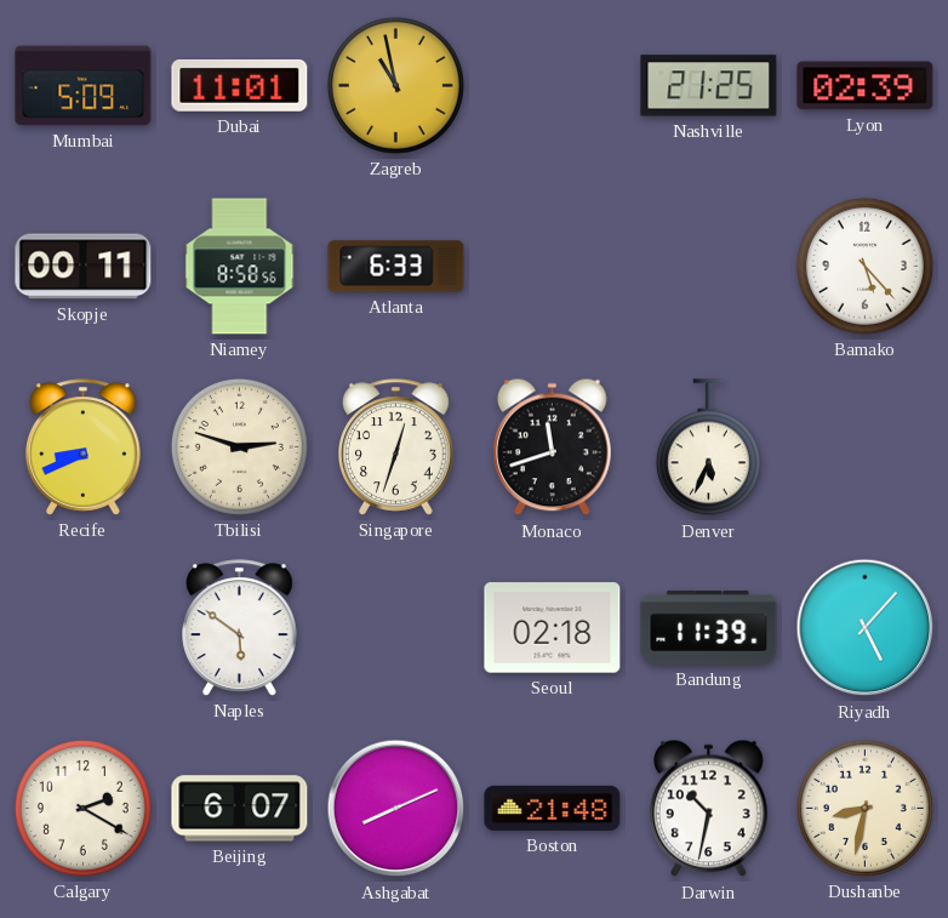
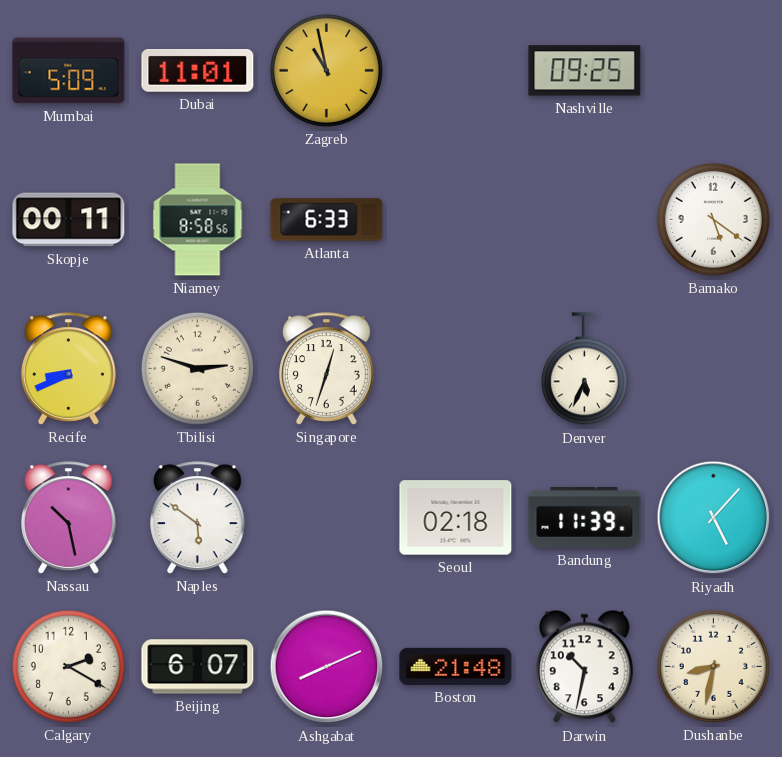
Nashville: 21:25 -> 09:25
Lyon: 02:39 -> none
Bamako: 5:23 -> 5:21
Monaco: 11:42 -> none
Nassau: none -> 10:28
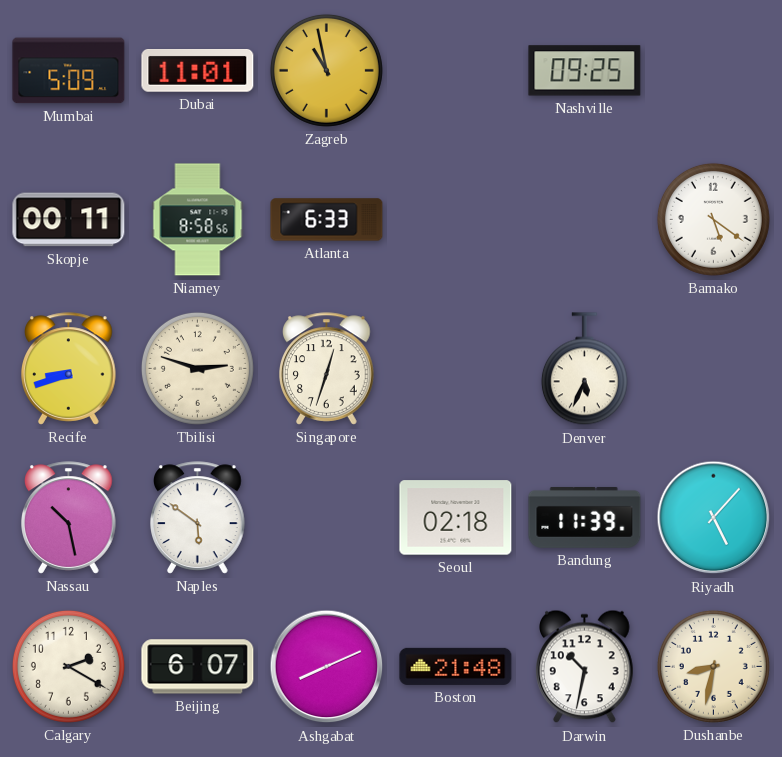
Recife: 8:41 -> 8:42
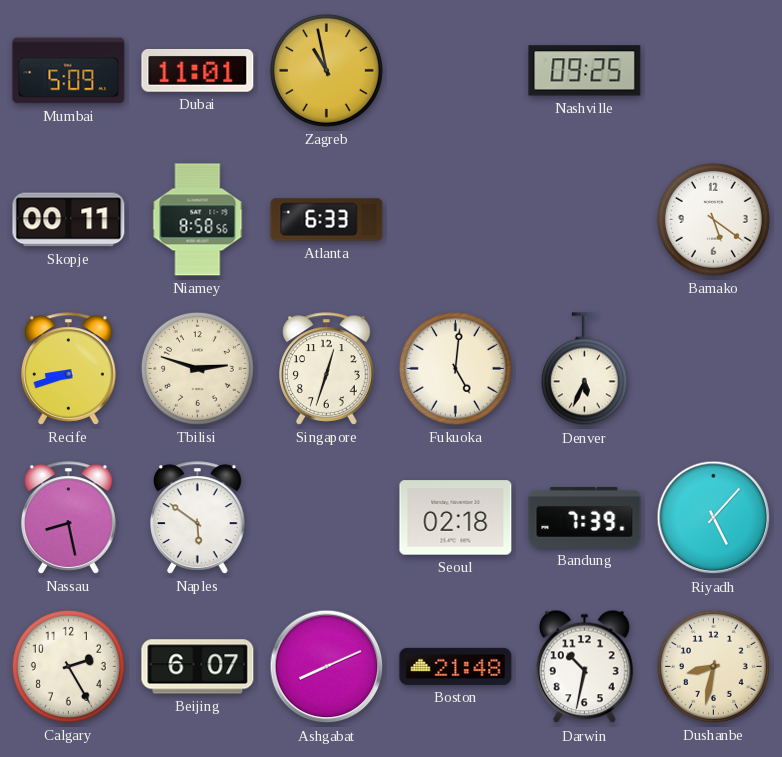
Fukuoka: none -> 5:01
Nassau: 10:28 -> 8:28
Bandung: 11:39 -> 7:39
Calgary: 2:20 -> 2:25
